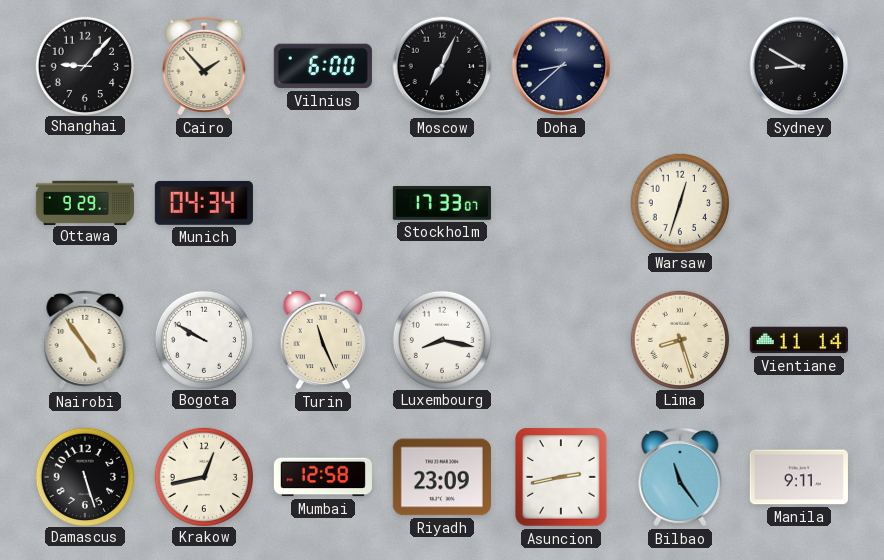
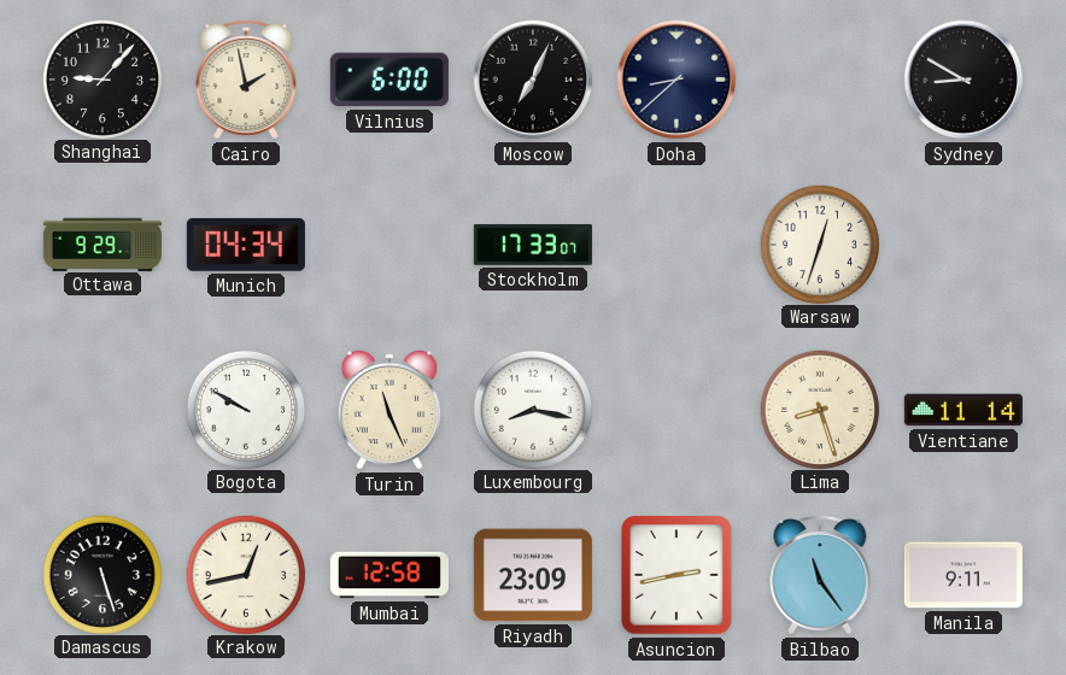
Cairo: 1:53 -> 1:58
Nairobi: 4:54 -> none
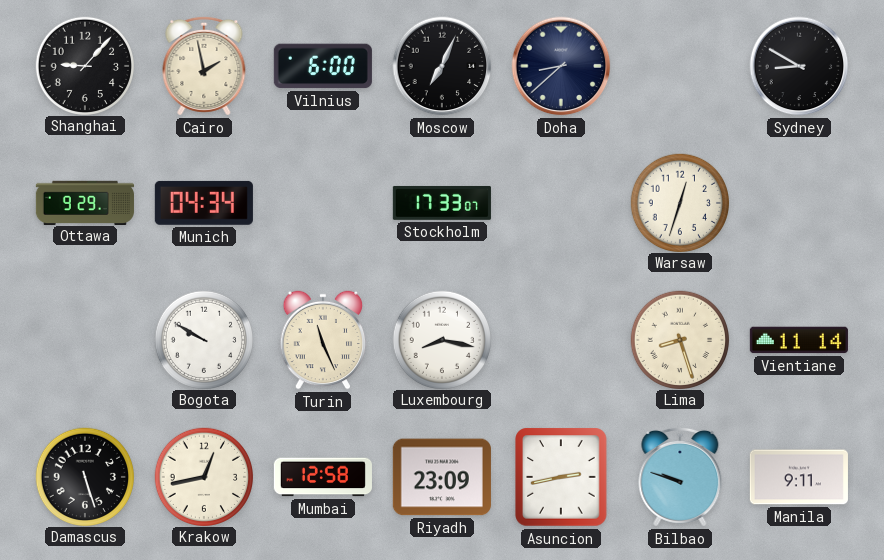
Bilbao: 11:24 -> 9:48
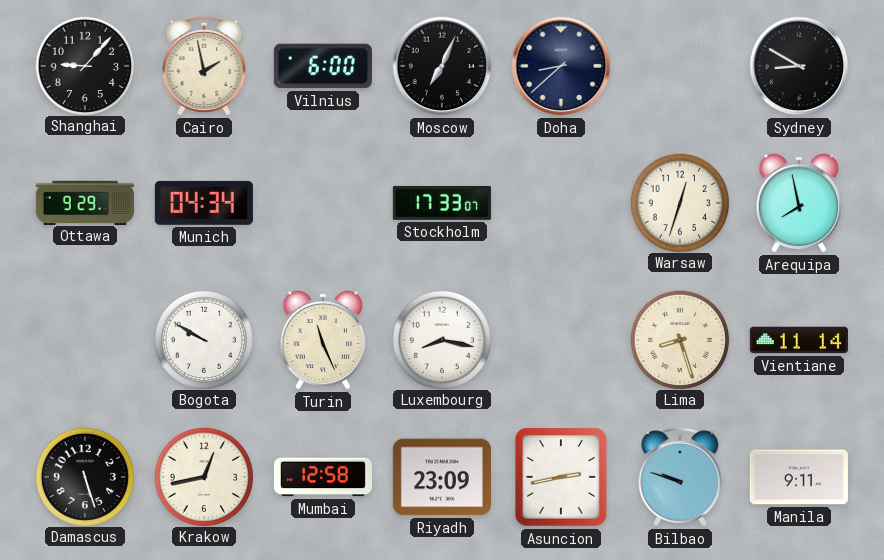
Arequipa: none -> 7:58
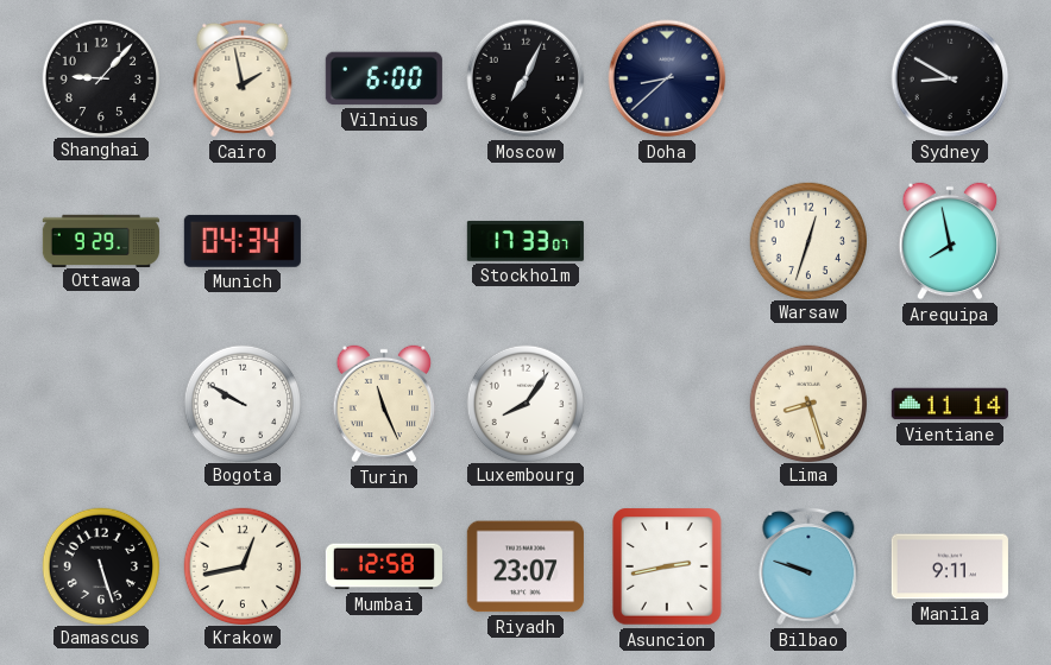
Luxembourg: 8:17 -> 8:06
Riyadh: 23:09 -> 23:07
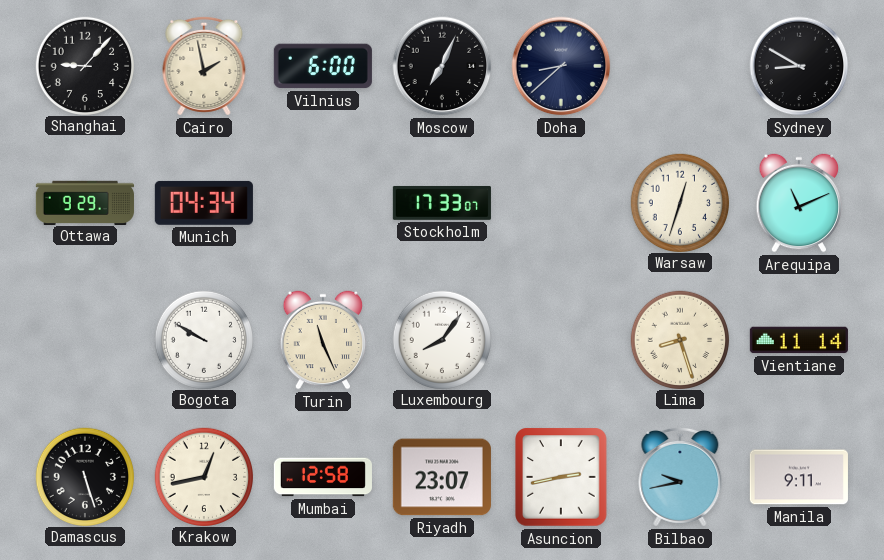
Arequipa: 7:58 -> 11:11
Bilbao: 9:48 -> 9:43
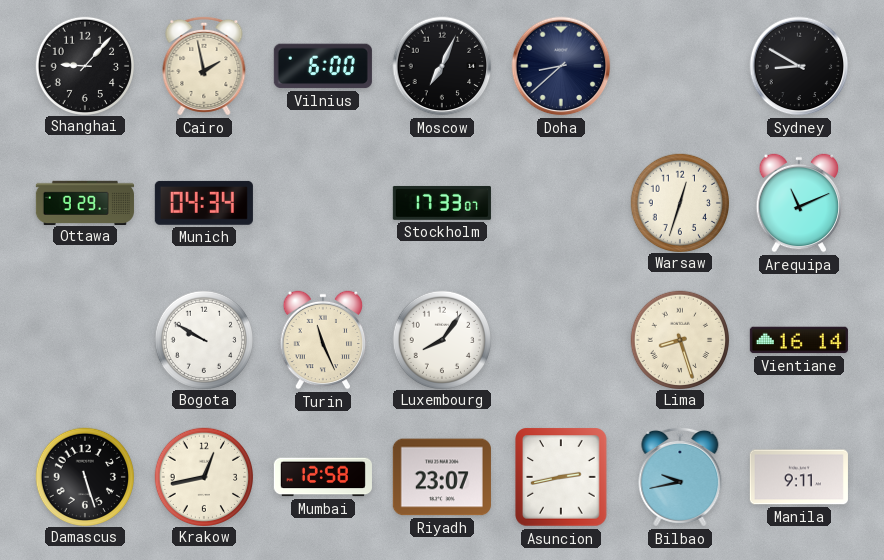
Vientiane: 11:14 -> 16:14
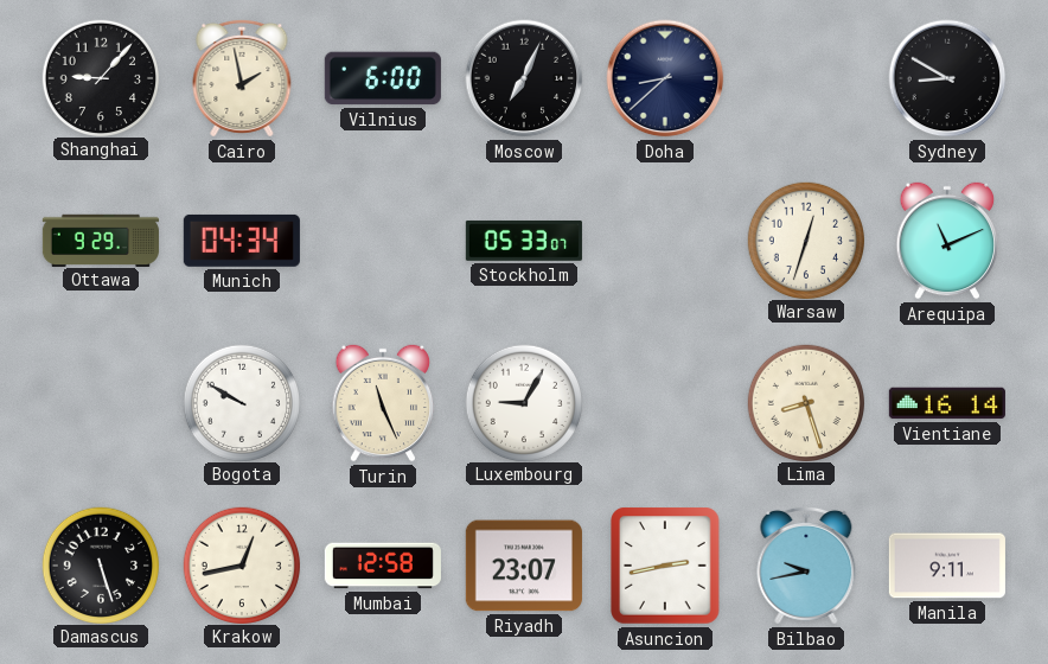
Stockholm: 17:33 -> 05:33
Luxembourg: 8:06 -> 9:05
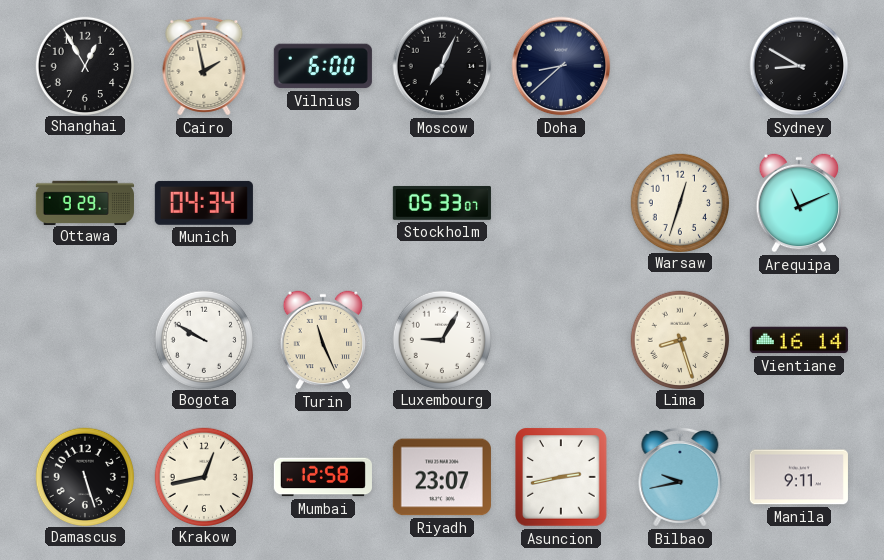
Shanghai: 9:07 -> 12:55
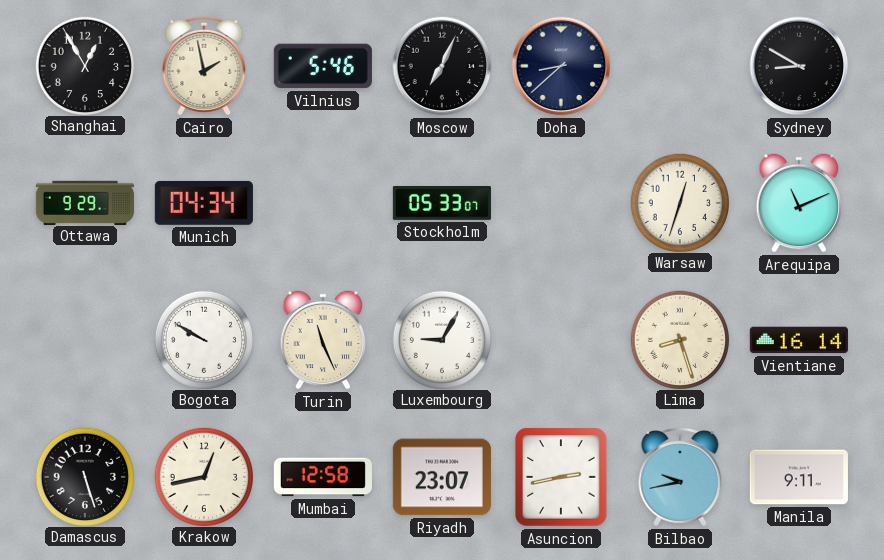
Vilnius: 6:00 -> 5:46
